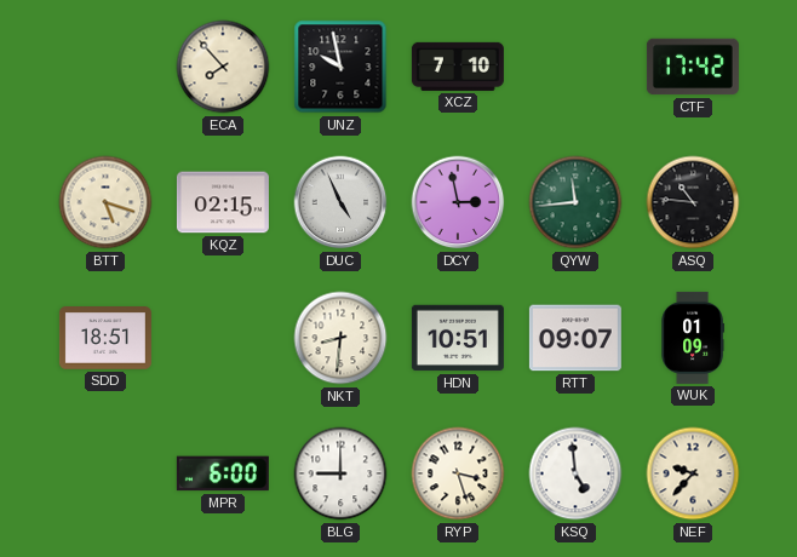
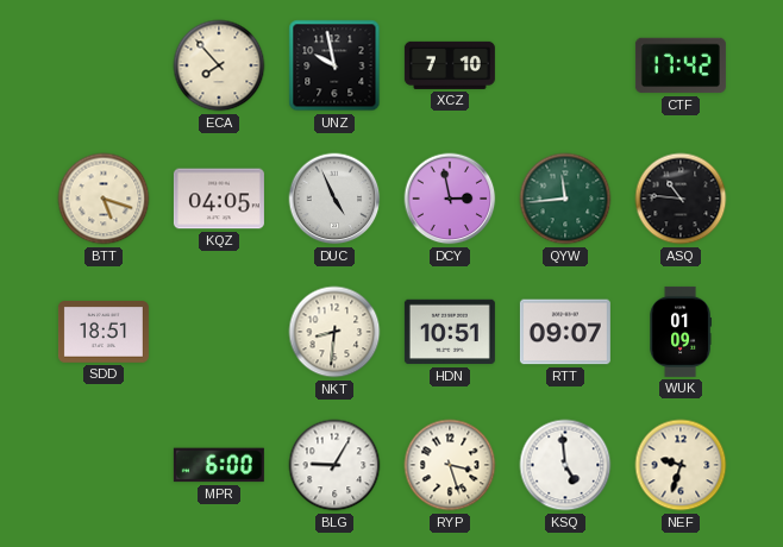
KQZ: 02:15 -> 04:05
BLG: 9:00 -> 9:05
NEF: 9:37 -> 9:33
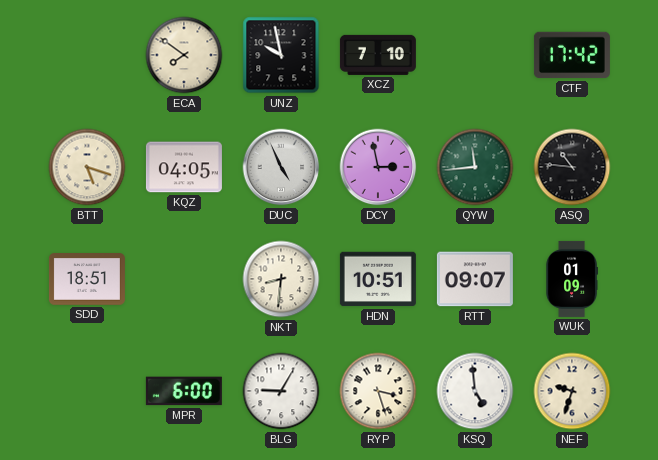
ECA: 7:53 -> 7:51
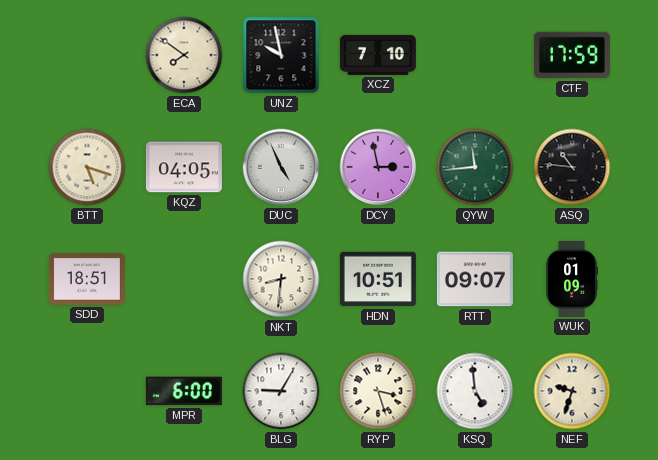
CTF: 17:42 -> 17:59
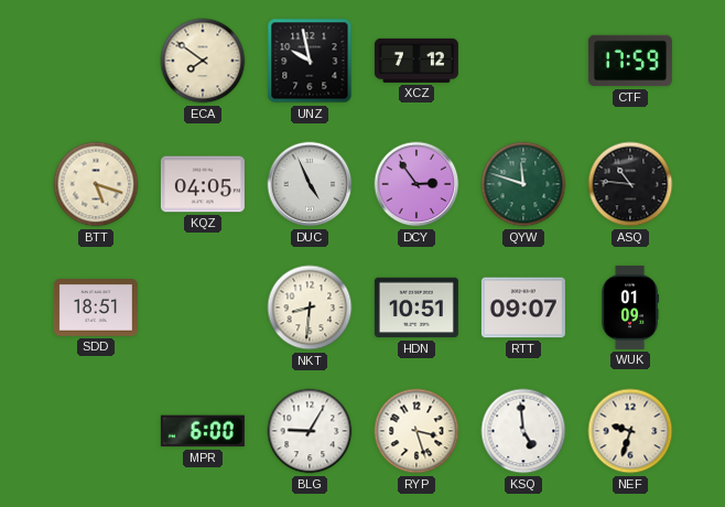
XCZ: 7:10 -> 7:12
DCY: 2:58 -> 2:54
QYW: 11:44 -> 11:48
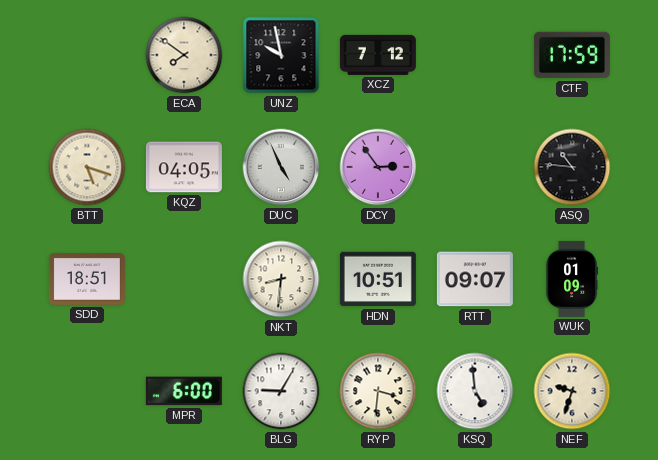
QYW: 11:48 -> none
RYP: 3:27 -> 3:31
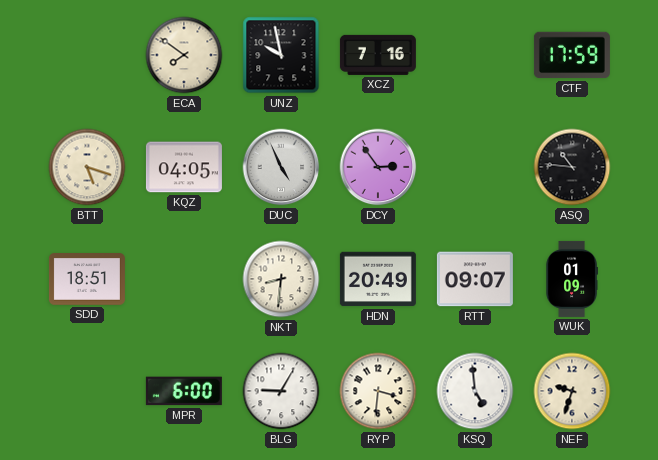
XCZ: 7:12 -> 7:16
HDN: 10:51 -> 20:49
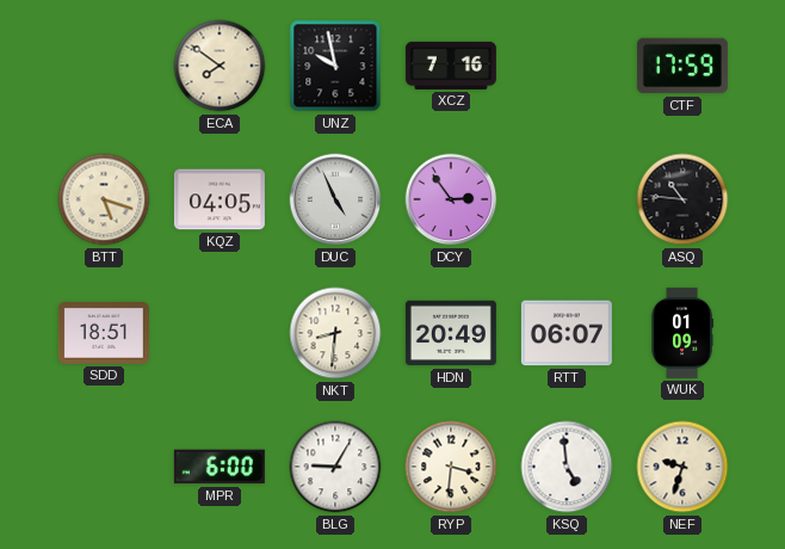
RTT: 09:07 -> 06:07
